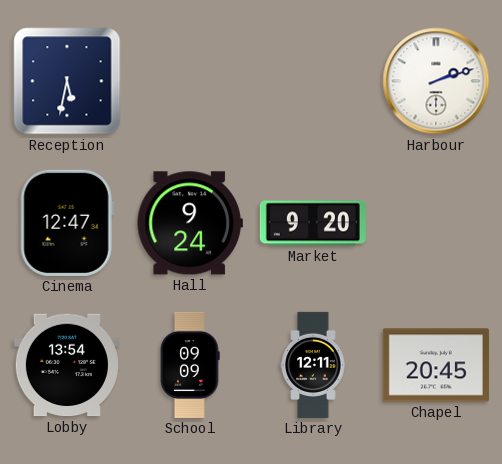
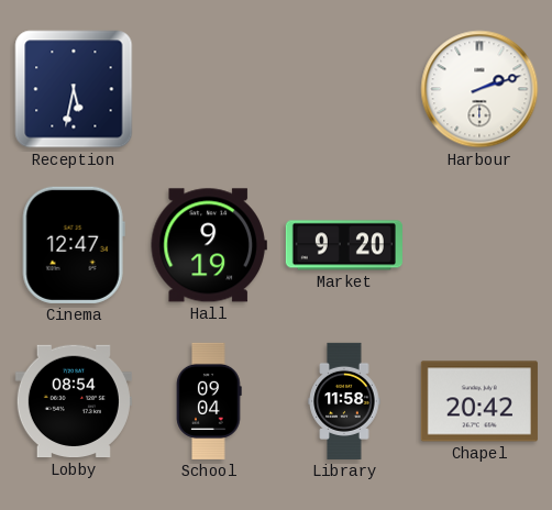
Hall: 9:24 -> 9:19
Lobby: 13:54 -> 08:54
School: 09:09 -> 09:04
Library: 12:11 -> 11:58
Chapel: 20:45 -> 20:42
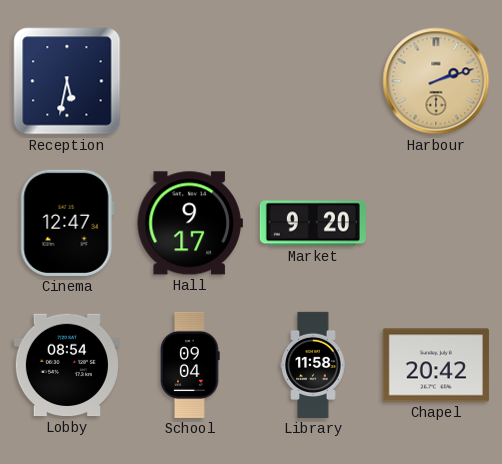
Harbour dial: white -> champagne
Hall: 9:19 -> 9:17
